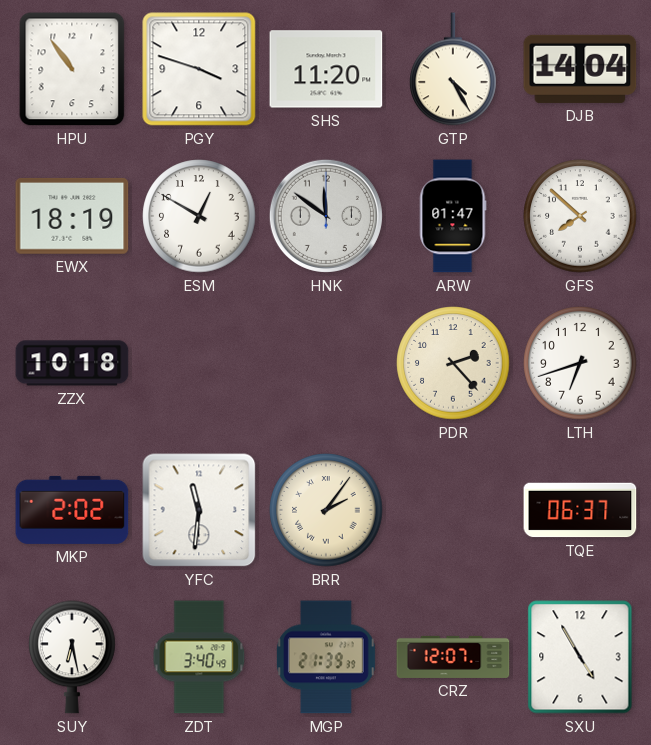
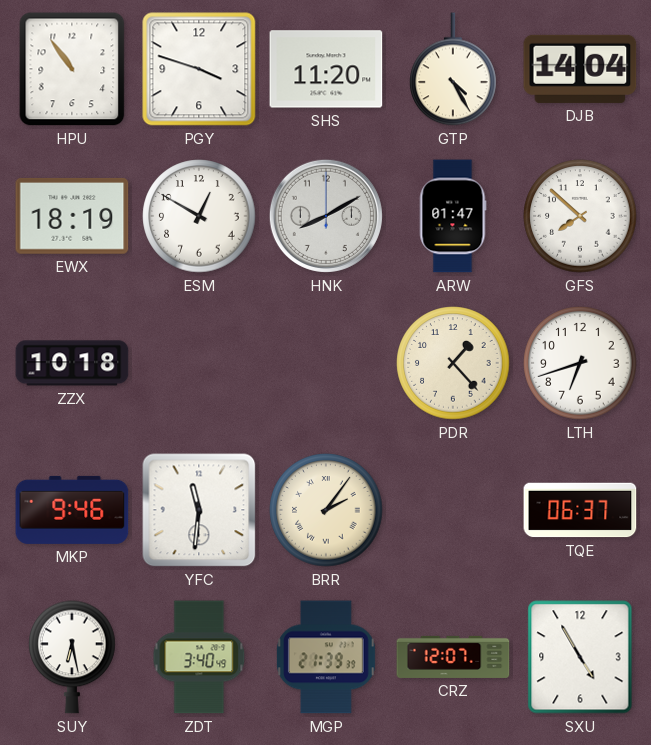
HNK: 11:51 -> 8:10
PDR: 2:23 -> 1:23
MKP: 2:02 -> 9:46
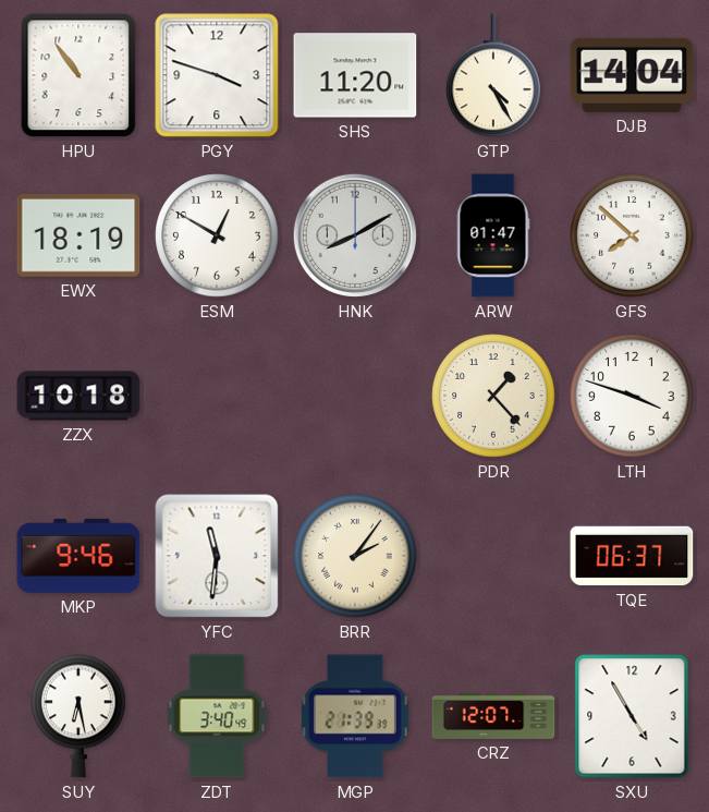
LTH: 6:42 -> 3:48
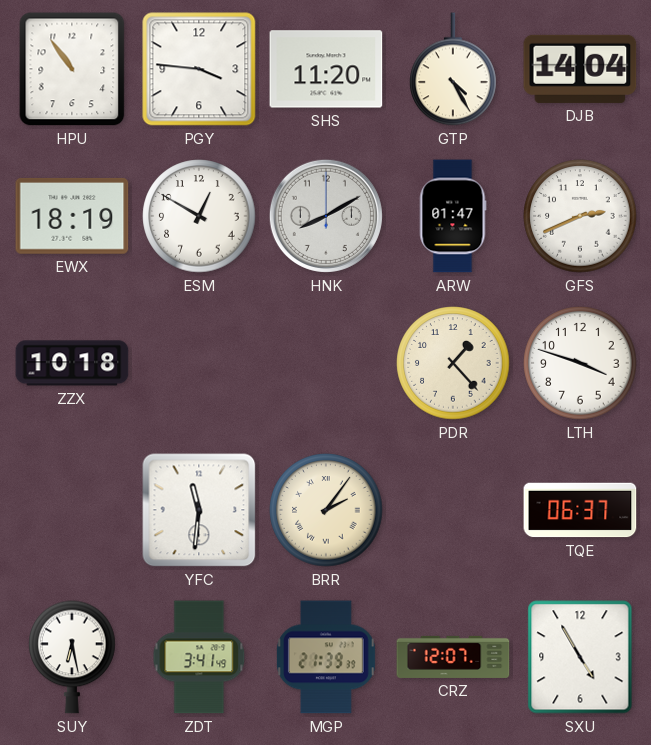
PGY: 3:48 -> 3:46
GFS: 7:52 -> 2:41
MKP: 9:46 -> none
ZDT: 3:40 -> 3:41
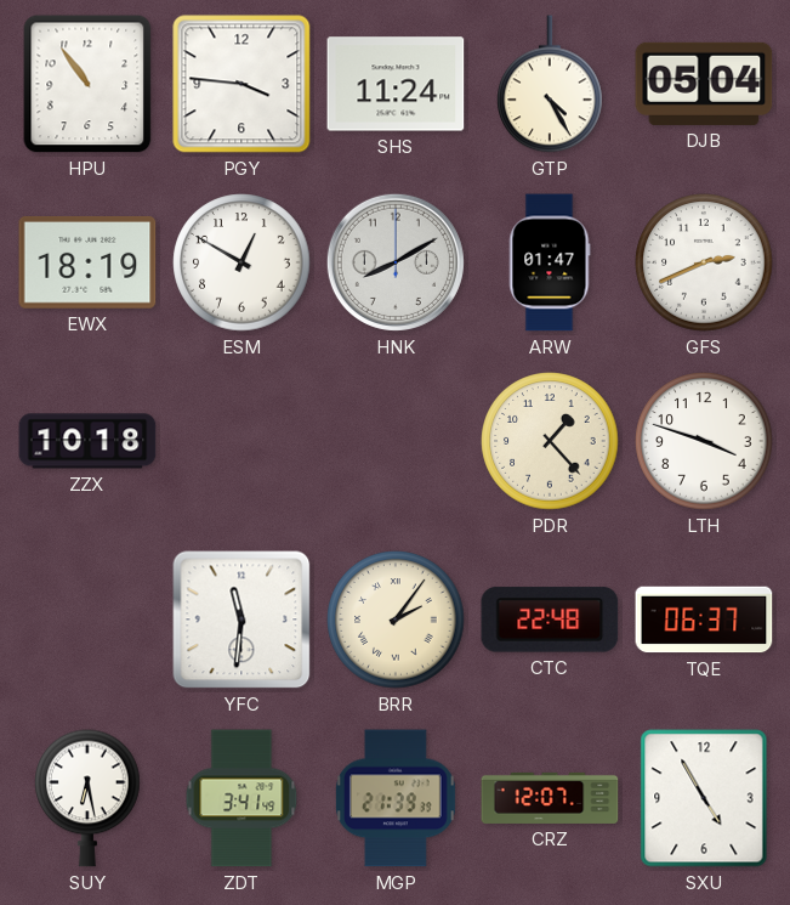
SHS: 11:20 -> 11:24
DJB: 14:04 -> 05:04
CTC: none -> 22:48
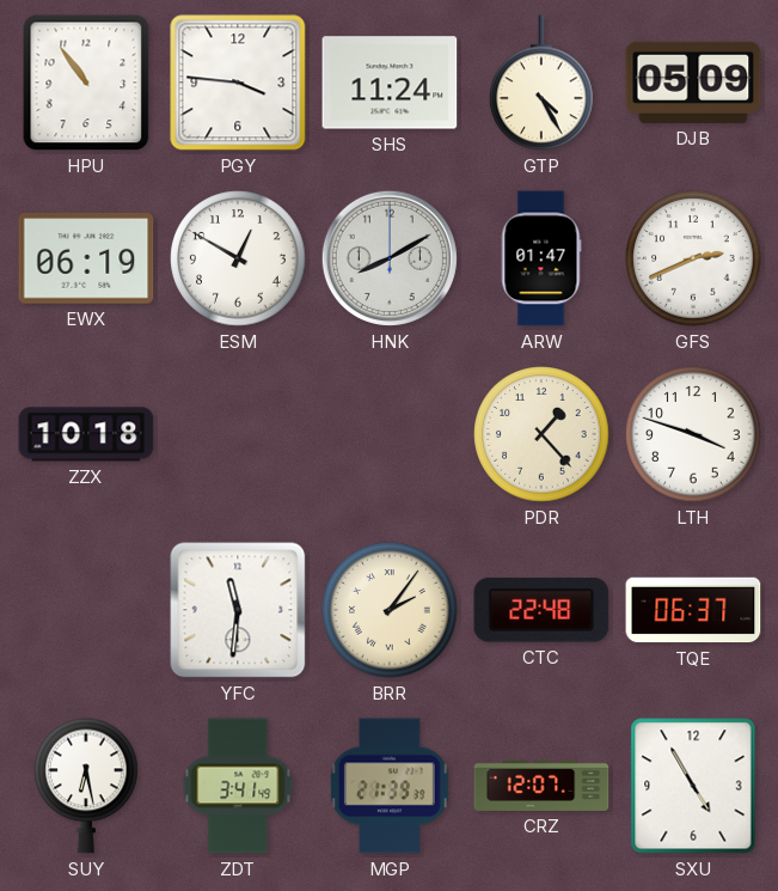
DJB: 05:04 -> 05:09
EWX: 18:19 -> 06:19
